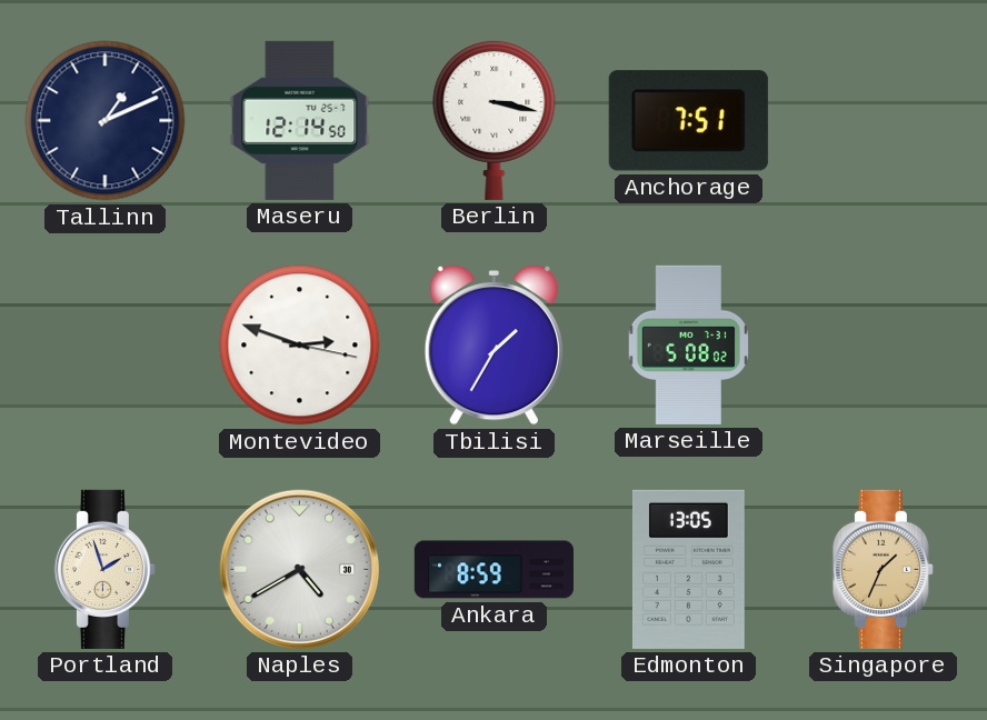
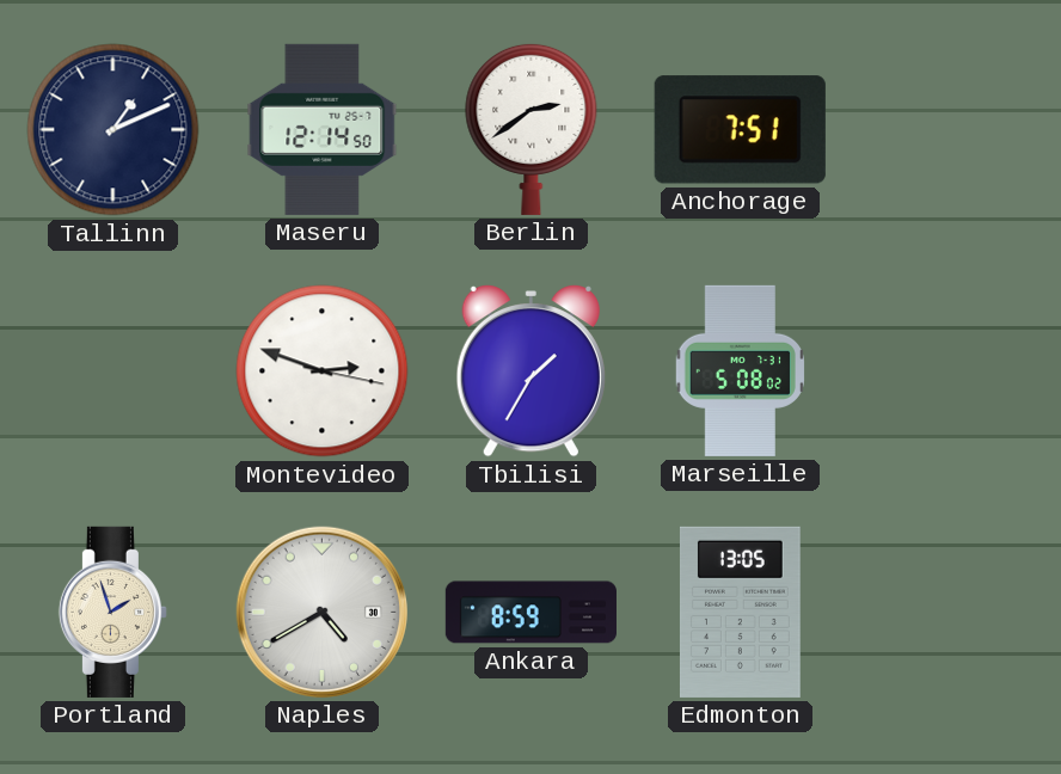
Berlin: 3:17 -> 2:39
Singapore: 1:34 -> none
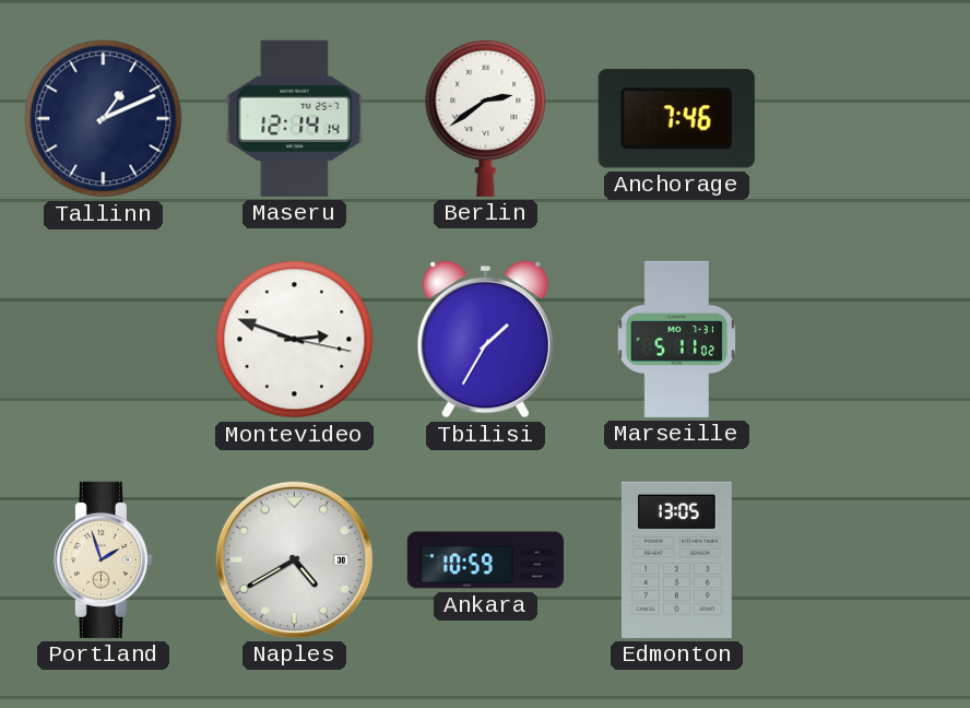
Maseru: 12:14:50 -> 12:14:14
Anchorage: 7:51 -> 7:46
Marseille: 5:08 -> 5:11
Ankara: 8:59 -> 10:59
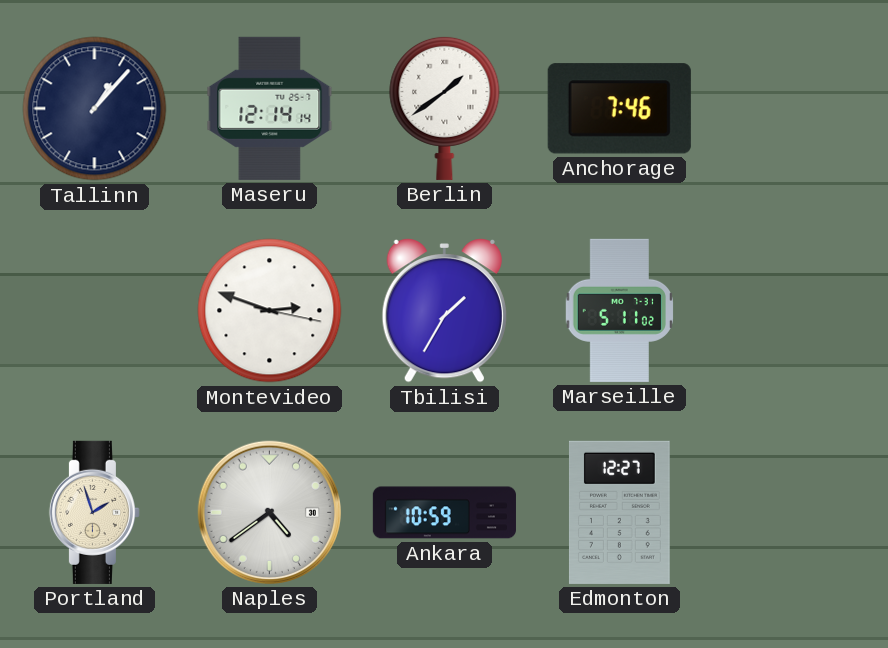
Tallinn: 1:11 -> 1:07
Berlin: 2:39 -> 1:39
Naples: 4:40 -> 4:39
Edmonton: 13:05 -> 12:27
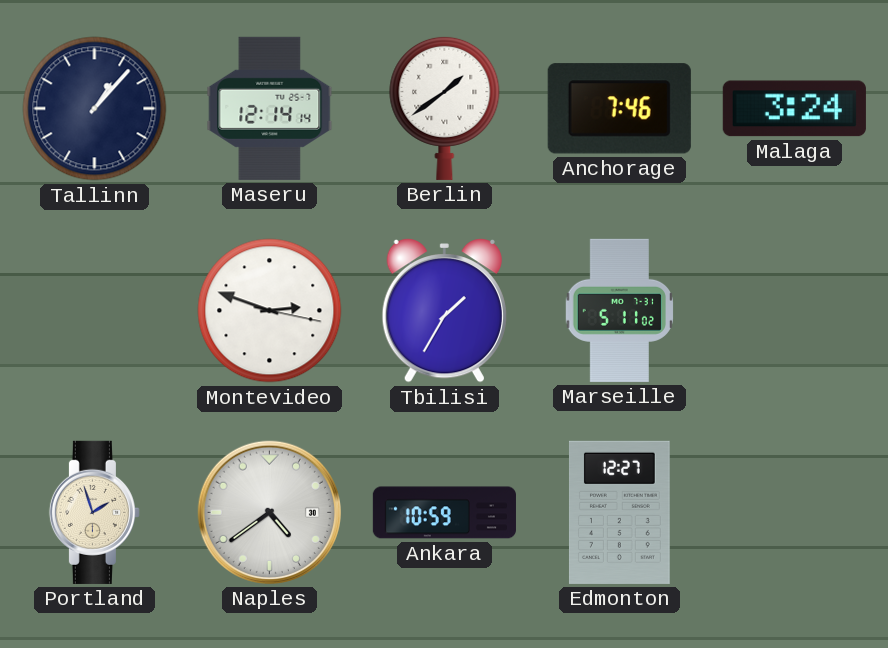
Malaga: none -> 3:24
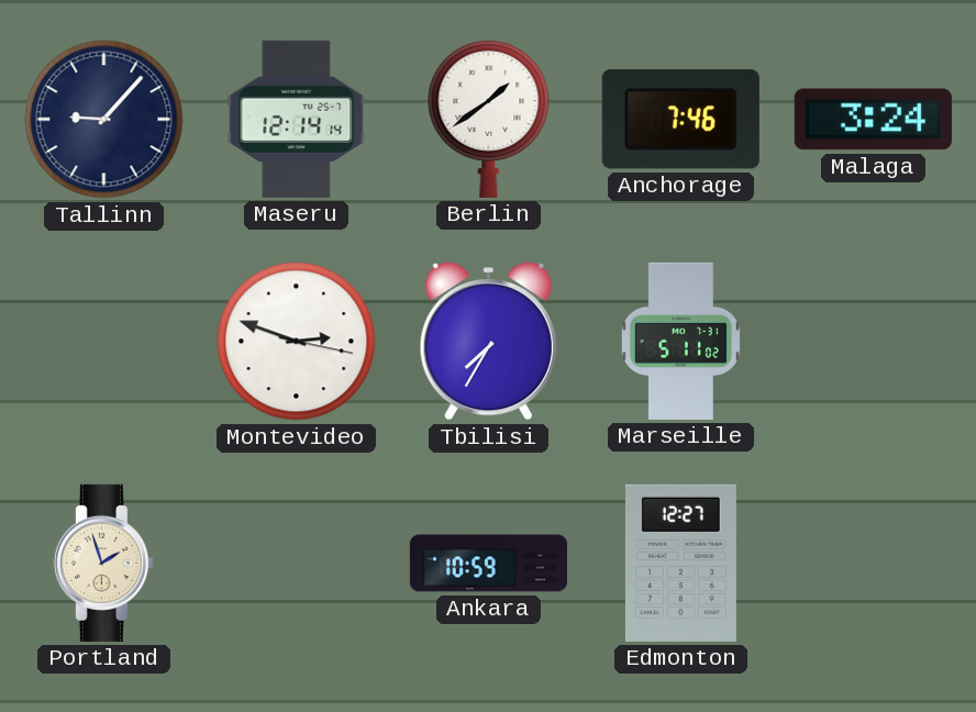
Tallinn: 1:07 -> 9:07
Tbilisi: 1:35 -> 7:35
Naples: 4:39 -> none
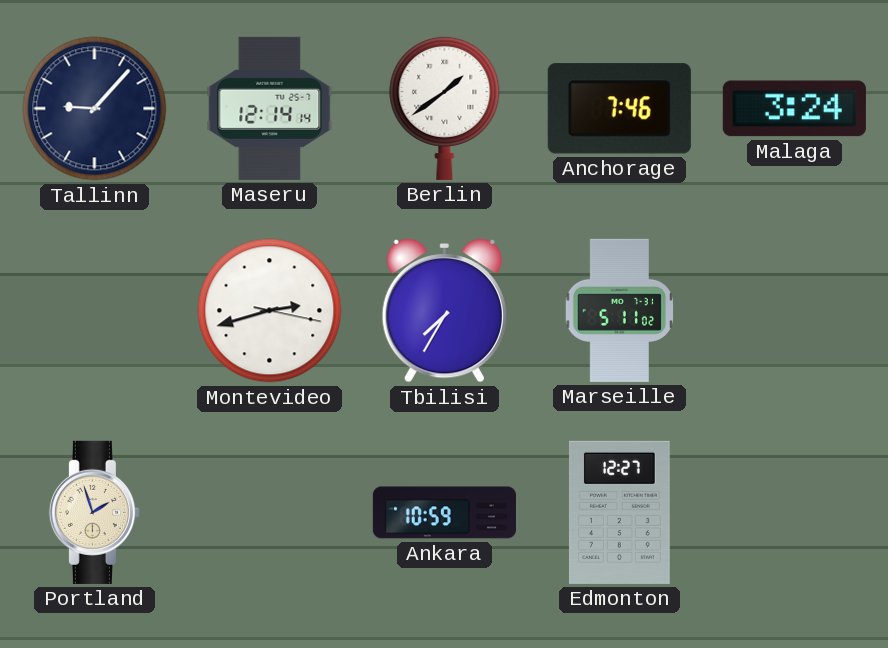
Montevideo: 2:48 -> 2:42
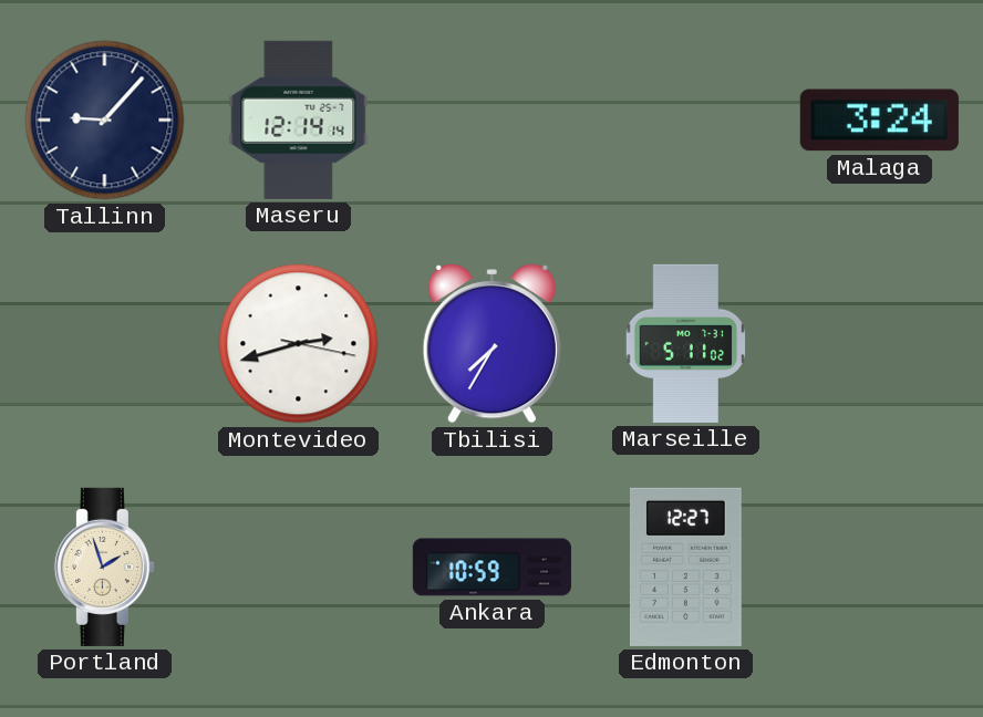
Berlin: 1:39 -> none
Anchorage: 7:46 -> none
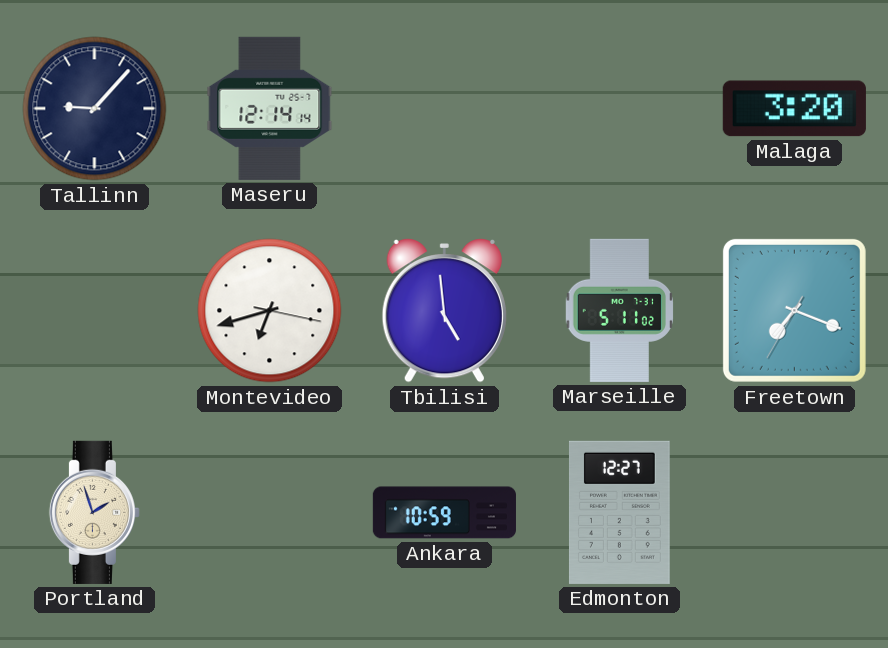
Malaga: 3:24 -> 3:20
Montevideo: 2:42 -> 6:42
Tbilisi: 7:35 -> 4:59
Freetown: none -> 7:18
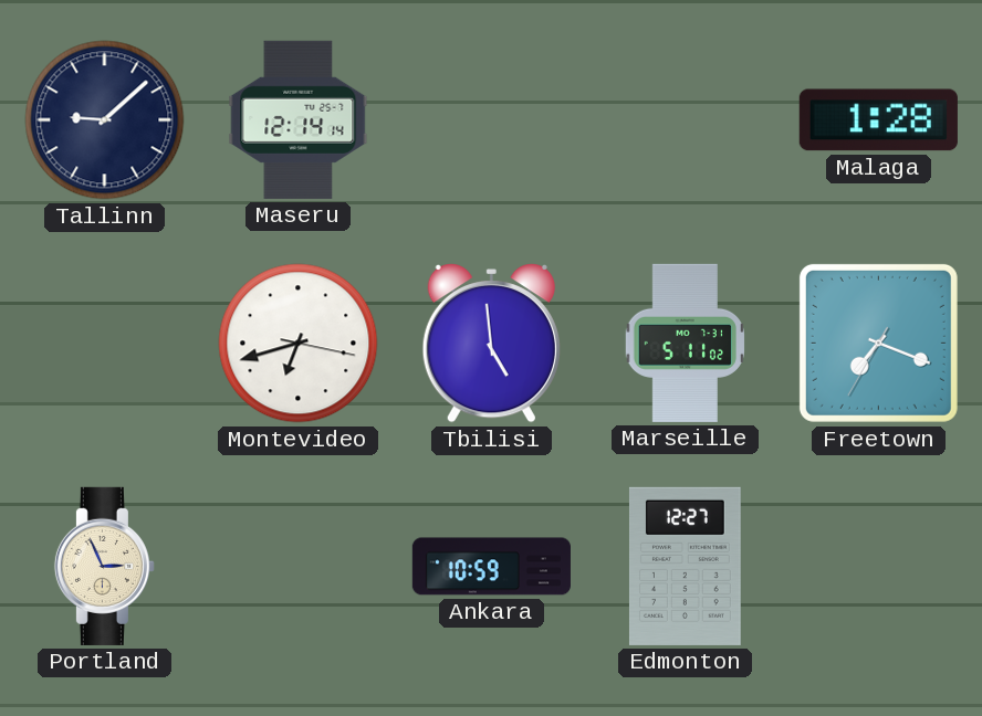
Tallinn: 9:07 -> 9:08
Malaga: 3:20 -> 1:28
Portland: 1:57 -> 2:56
